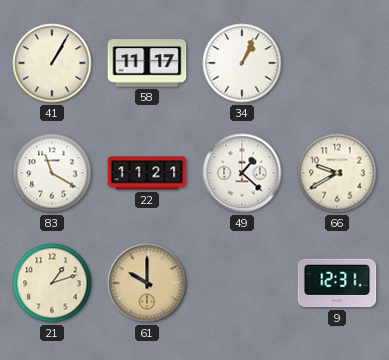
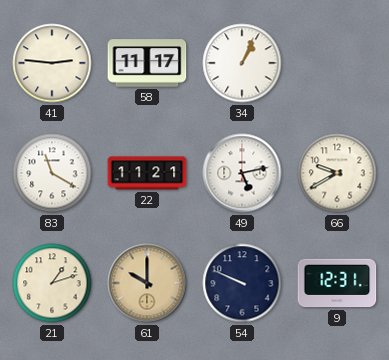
41: 1:05 -> 2:46
49: 1:22 -> 5:13
54: none -> 9:49
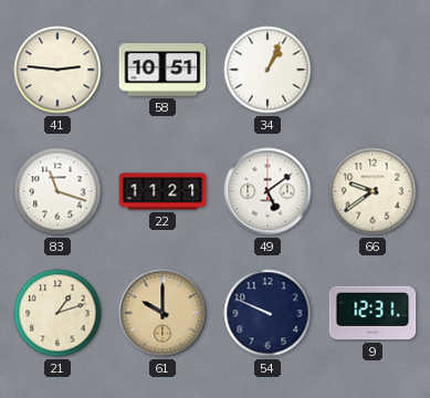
58: 11:17 -> 10:51
83: 11:20 -> 11:18
49: 5:13 -> 5:09
66: 9:40 -> 9:39
